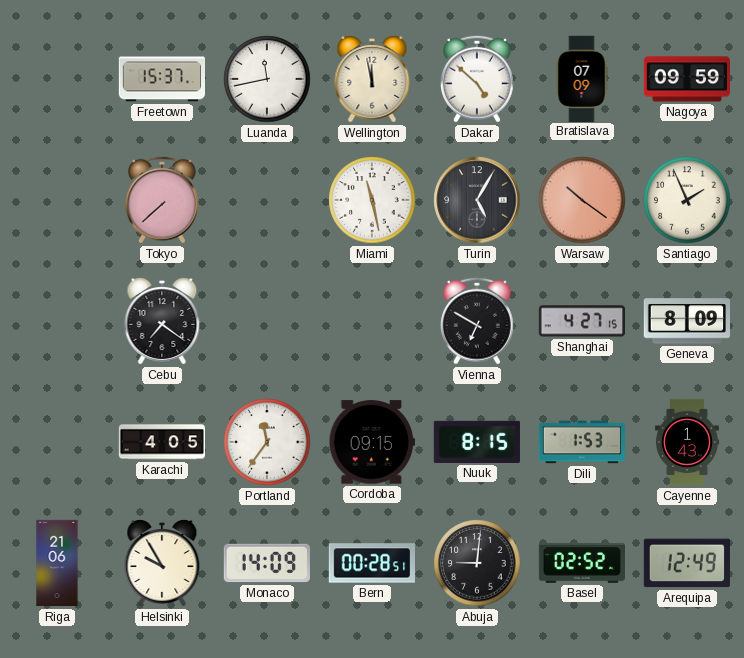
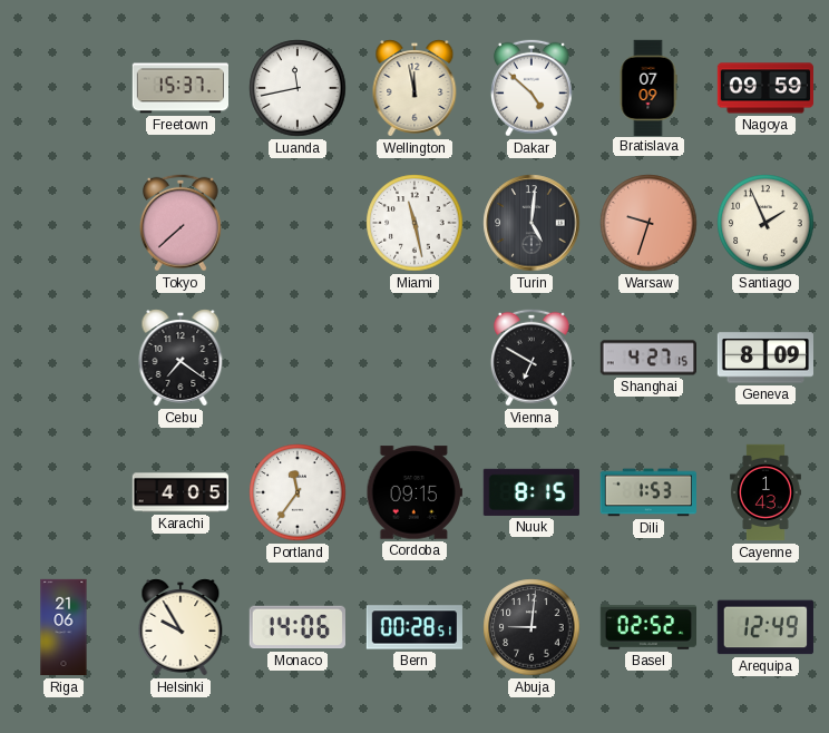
Turin: 5:05 -> 5:01
Warsaw: 10:21 -> 9:33
Monaco: 14:09 -> 14:06
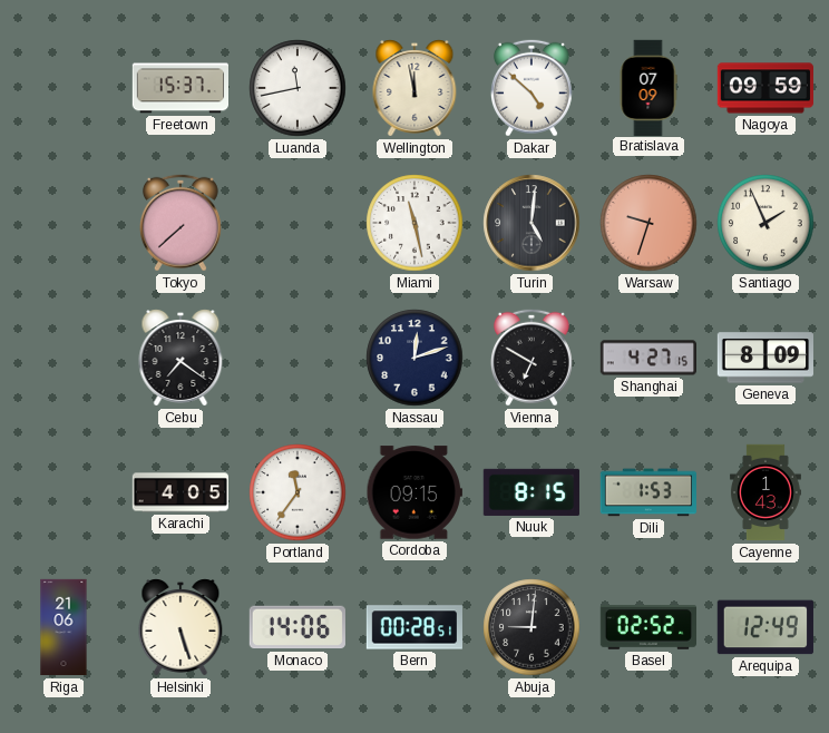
Nassau: none -> 12:12
Helsinki: 9:55 -> 5:27
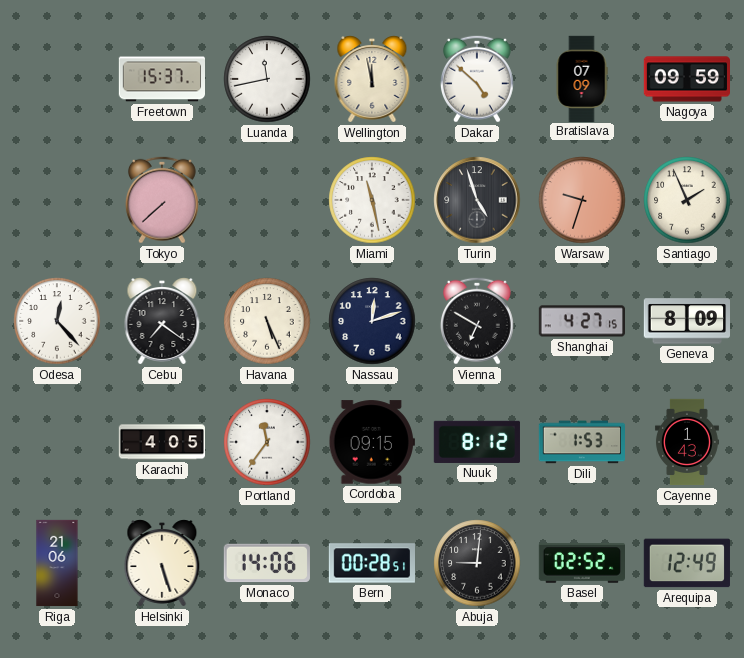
Turin: 5:01 -> 4:57
Odesa: none -> 12:23
Havana: none -> 5:26
Nuuk: 8:15 -> 8:12
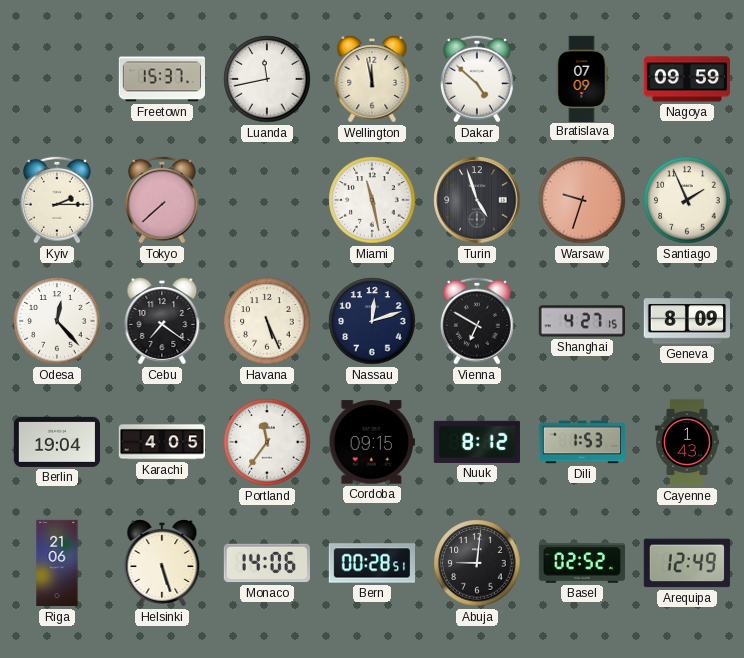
Kyiv: none -> 2:15
Berlin: none -> 19:04
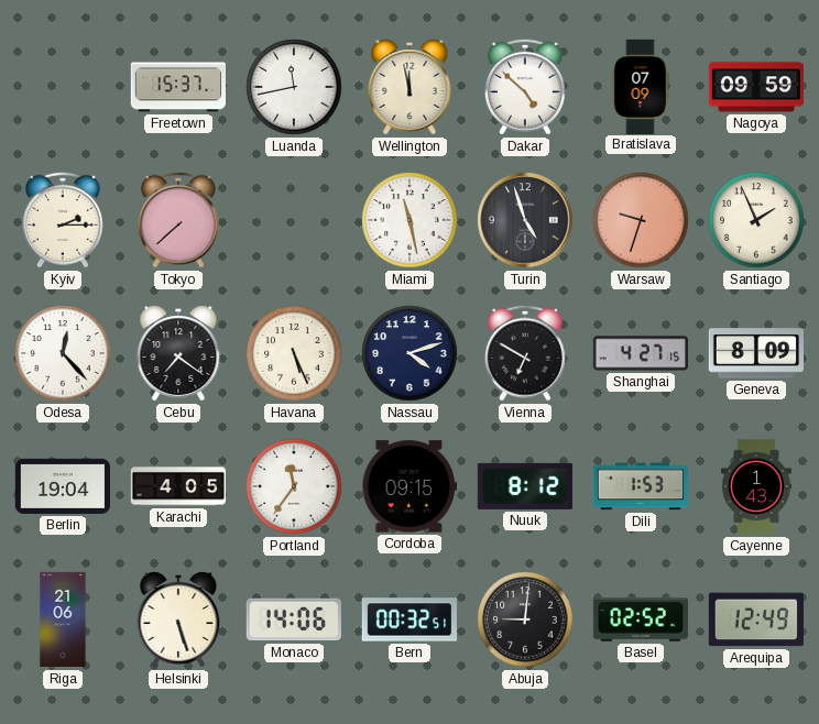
Nassau: 12:12 -> 4:12
Bern: 00:28 -> 00:32
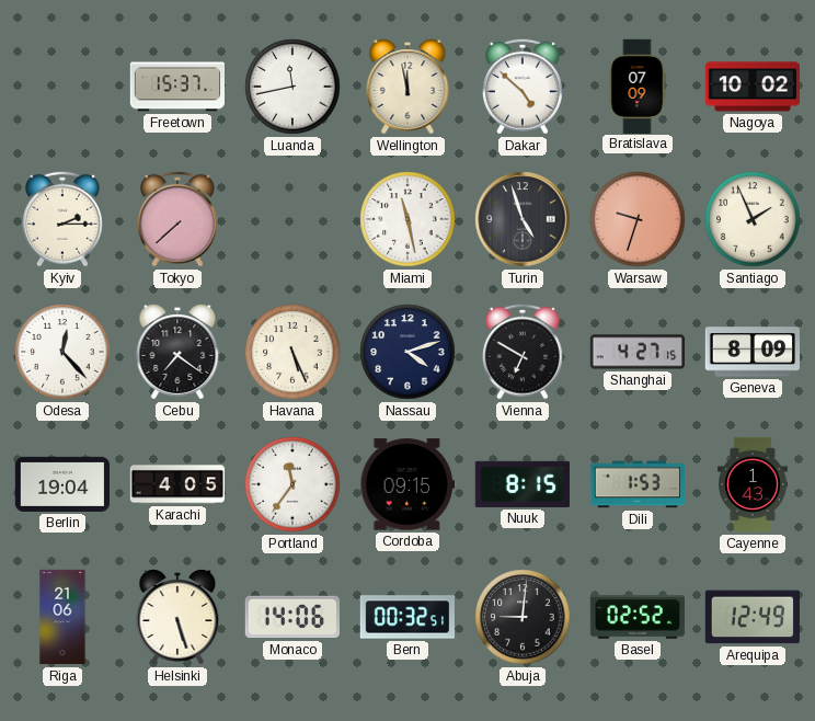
Nagoya: 09:59 -> 10:02
Nuuk: 8:12 -> 8:15
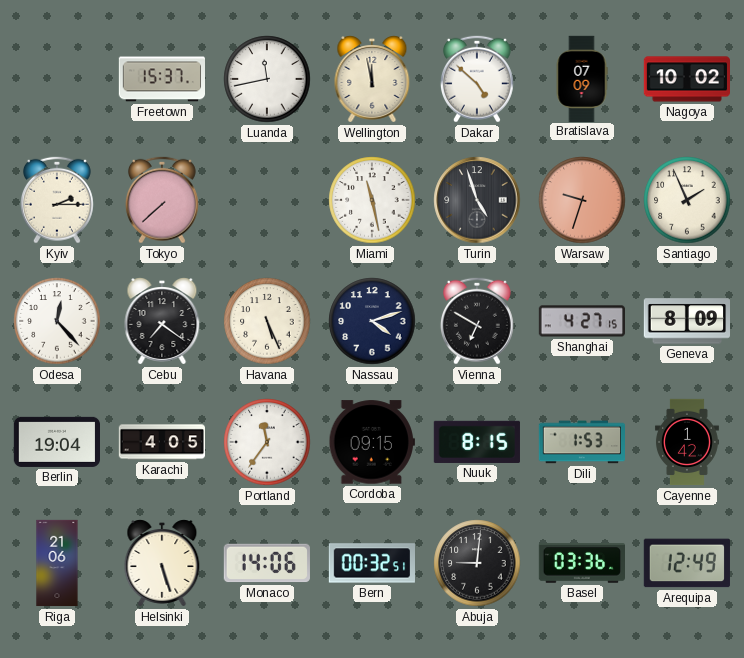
Cayenne: 1:43 -> 1:42
Basel: 02:52 -> 03:36
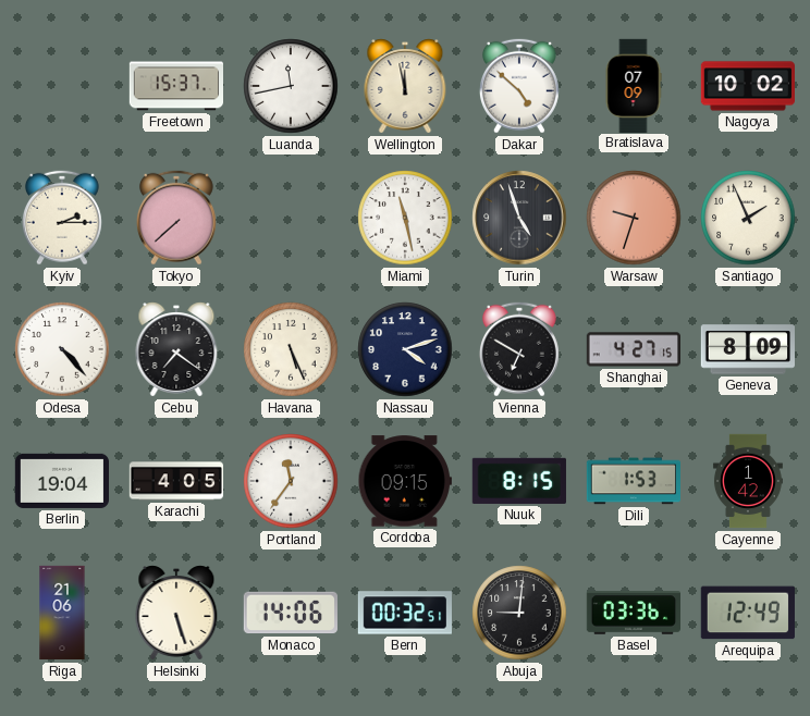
Odesa: 12:23 -> 4:23
